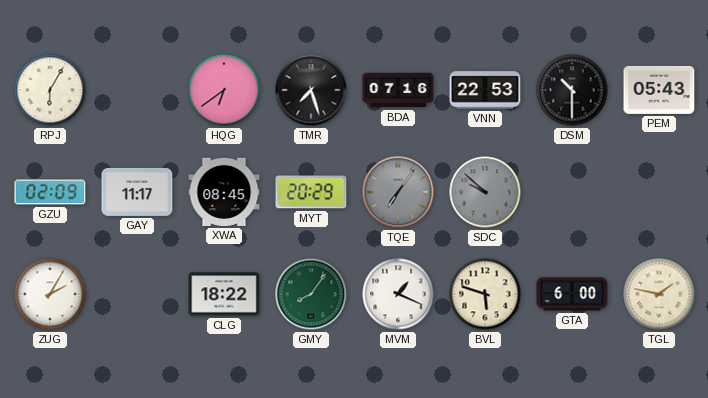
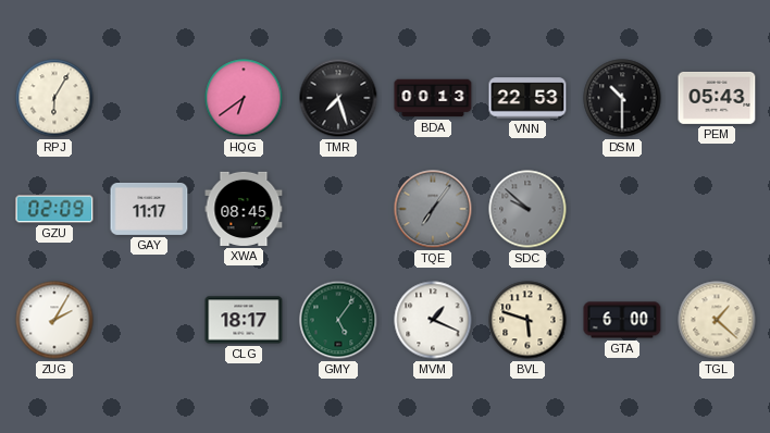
BDA: 07:16 -> 00:13
MYT: 20:29 -> none
CLG: 18:22 -> 18:17
GMY: 8:06 -> 5:06
TGL: 1:47 -> 1:22
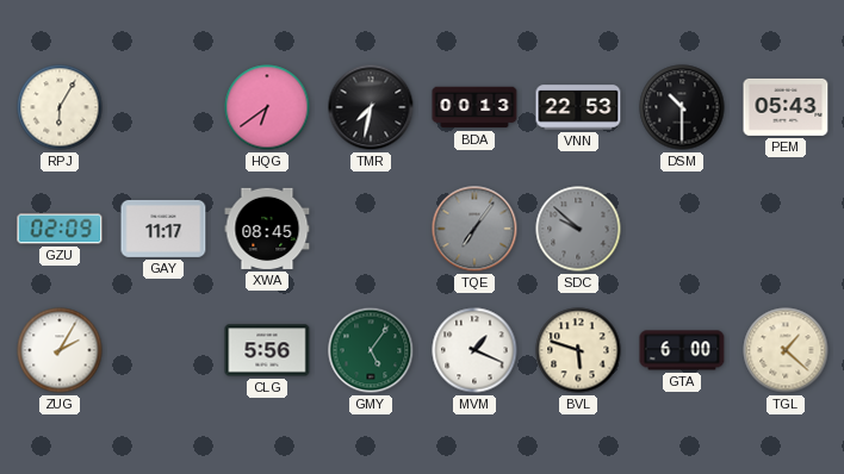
TMR: 7:27 -> 7:32
CLG: 18:17 -> 5:56
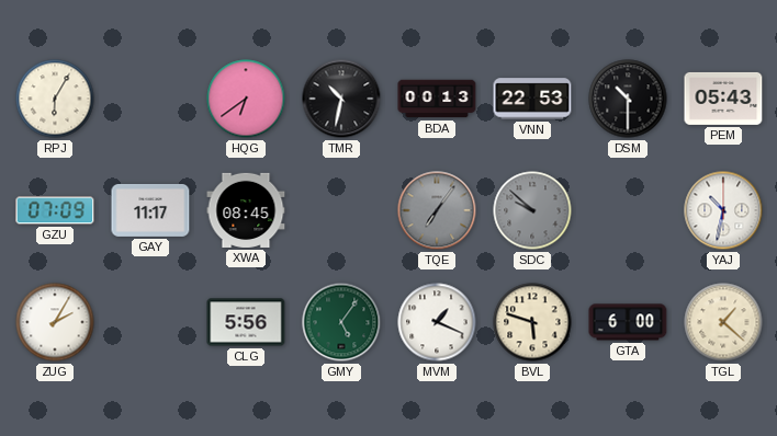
TMR: 7:32 -> 10:32
GZU: 02:09 -> 07:09
YAJ: none -> 10:32
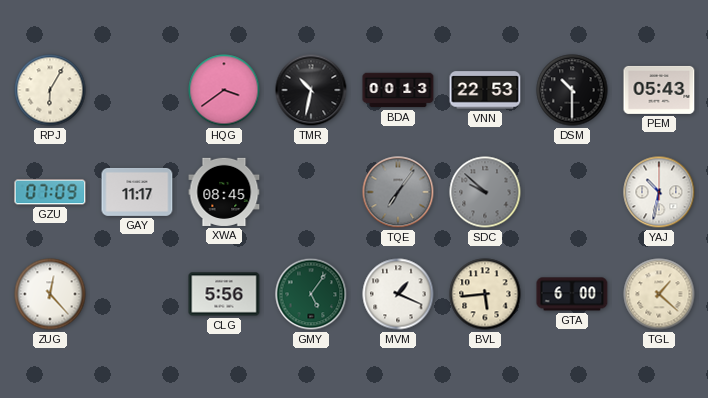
HQG: 6:39 -> 3:39
ZUG: 2:05 -> 12:23
BVL: 5:48 -> 5:44
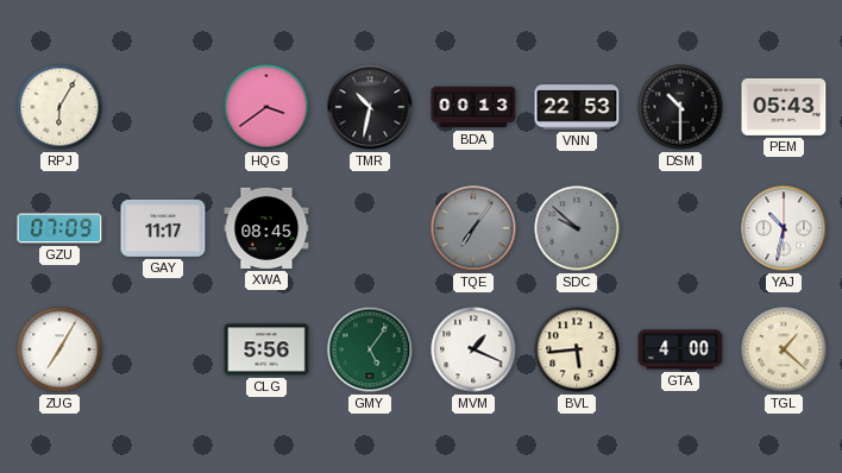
ZUG: 12:23 -> 7:05
GTA: 6:00 -> 4:00
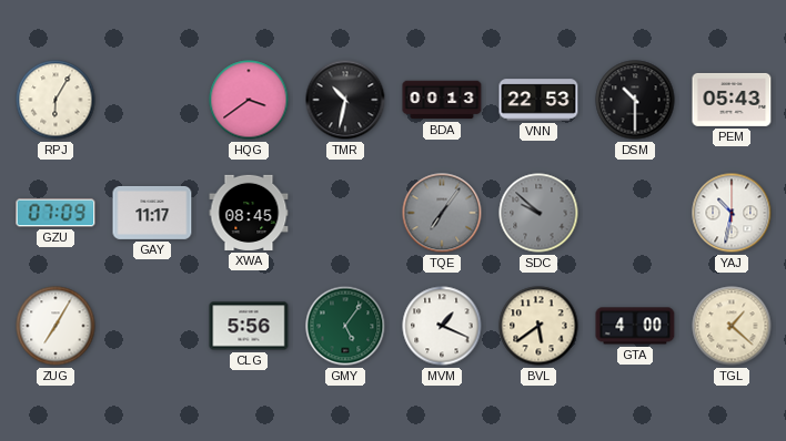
BVL: 5:44 -> 5:39
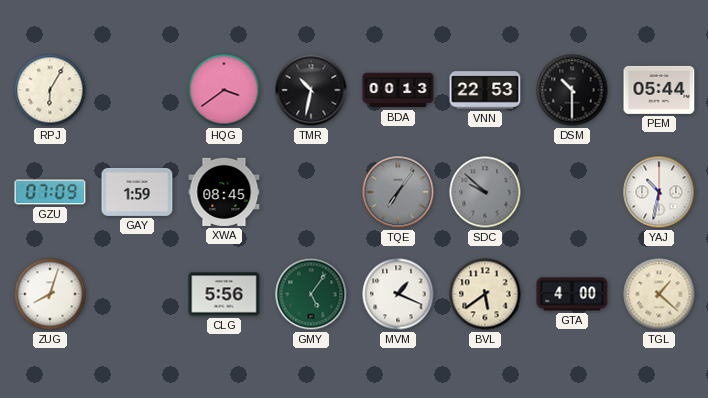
PEM: 05:43 -> 05:44
GAY: 11:17 -> 1:59
ZUG: 7:05 -> 8:03
